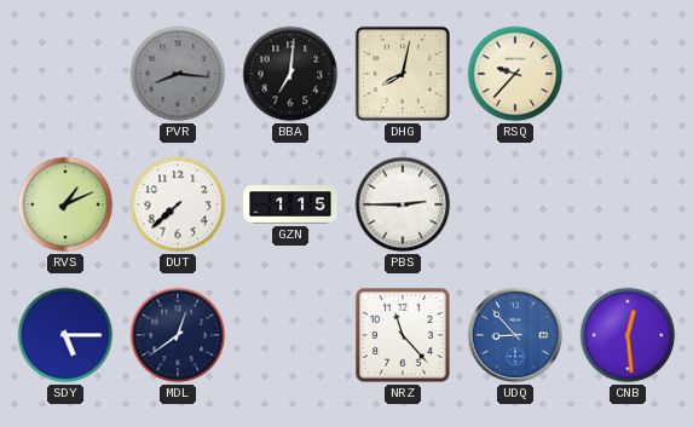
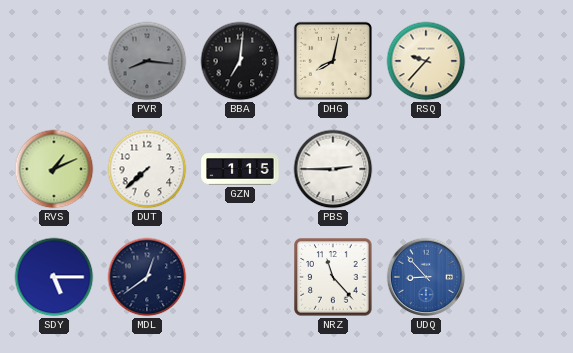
CNB: 12:29 -> none
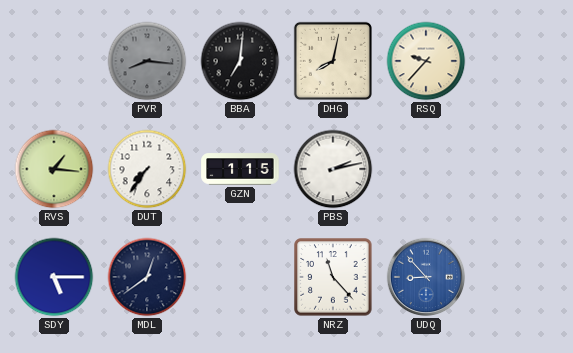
RVS: 1:11 -> 1:16
DUT: 7:38 -> 7:36
PBS: 2:45 -> 2:13
